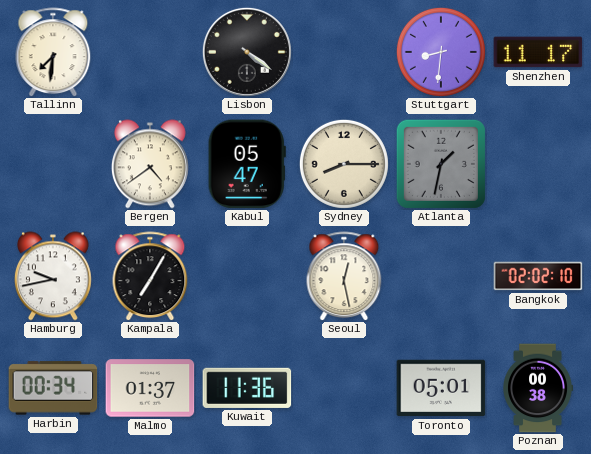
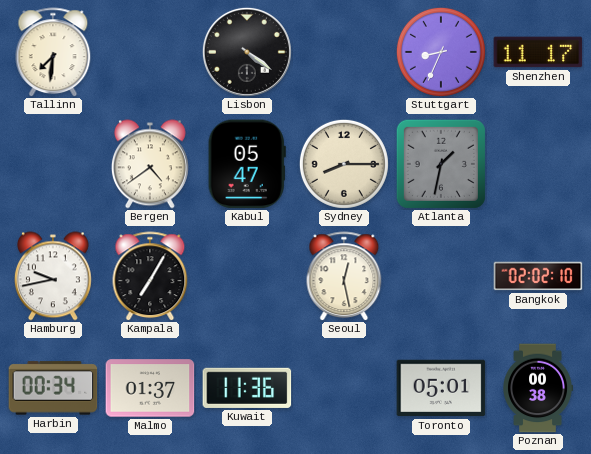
Stuttgart: 8:31 -> 8:34
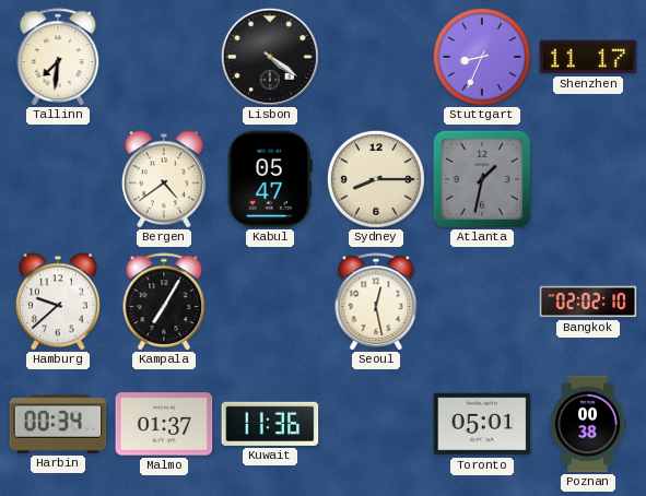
Hamburg: 9:43 -> 9:38
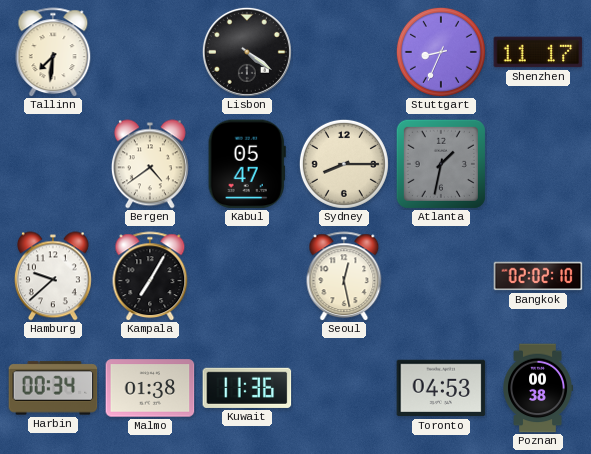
Malmo: 01:37 -> 01:38
Toronto: 05:01 -> 04:53
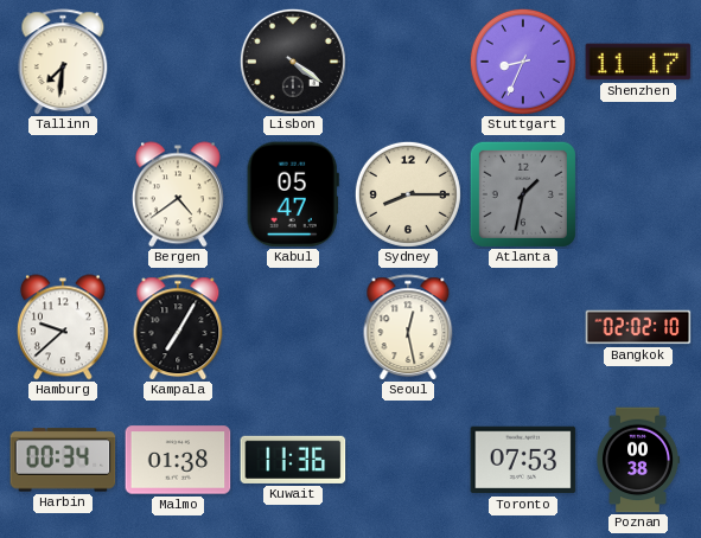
Toronto: 04:53 -> 07:53
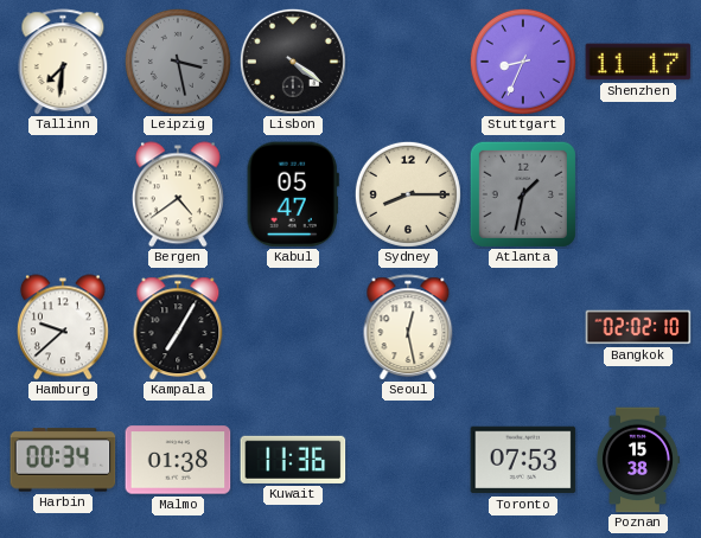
Leipzig: none -> 3:28
Poznan: 00:38 -> 15:38
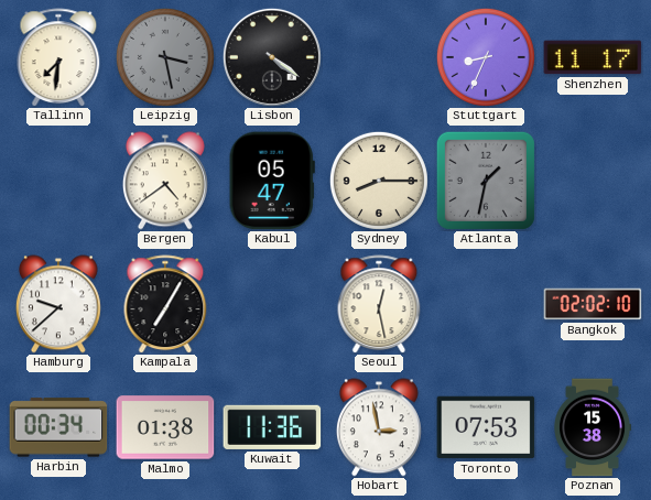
Hobart: none -> 2:58
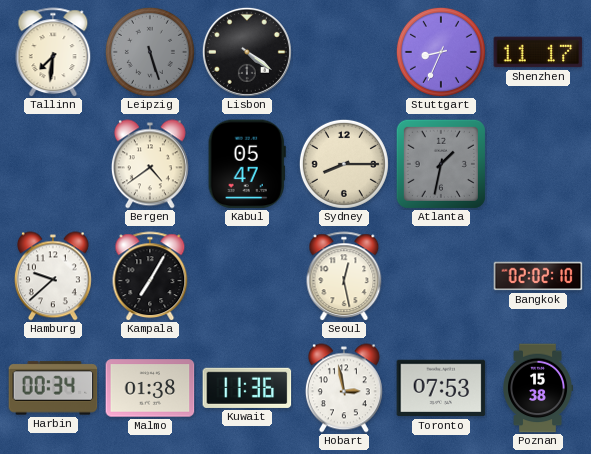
Leipzig: 3:28 -> 5:27
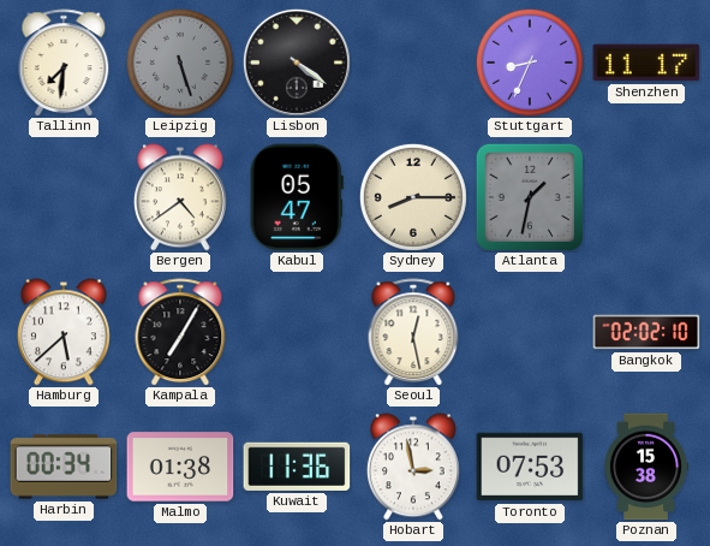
Hamburg: 9:38 -> 5:38
